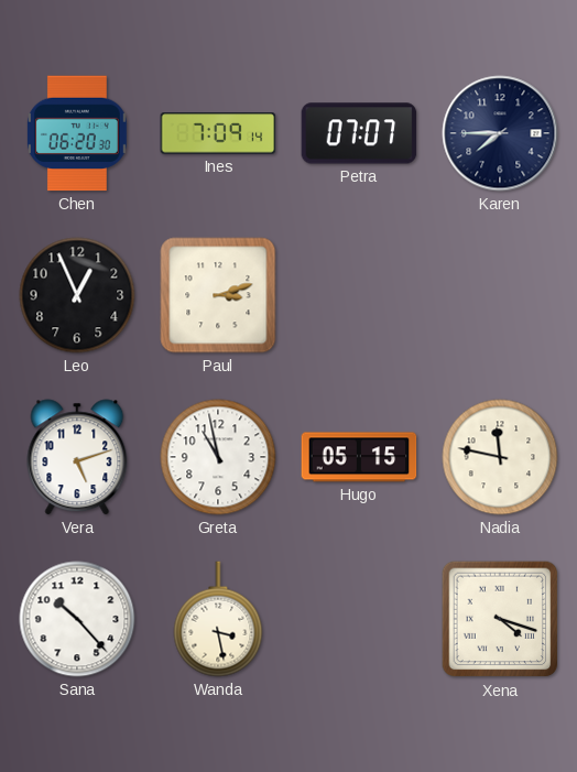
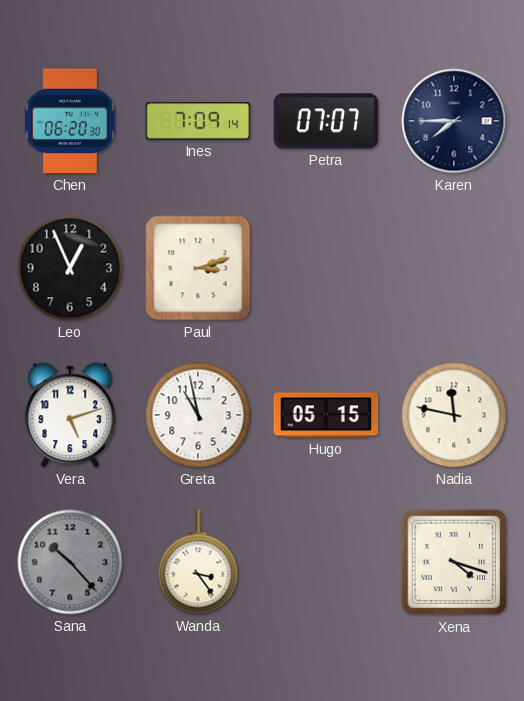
Sana dial: white -> grey
Wanda: 3:28 -> 3:24
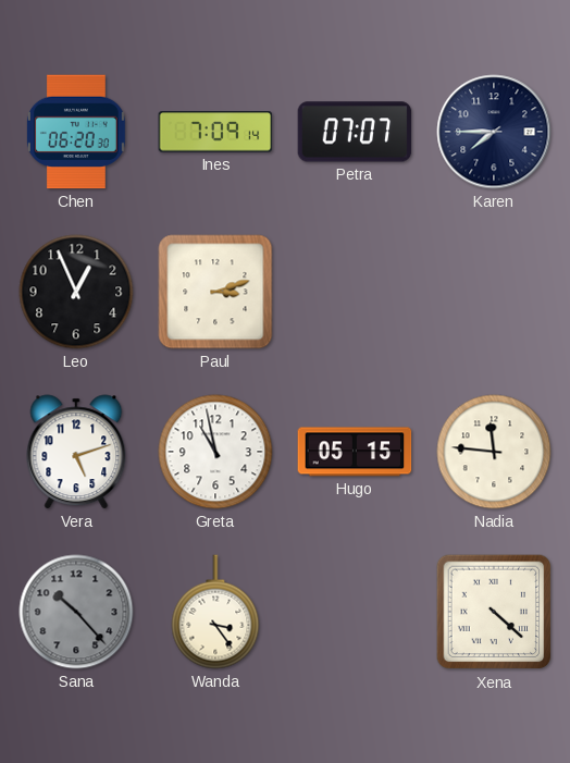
Nadia: 11:47 -> 11:46
Xena: 4:18 -> 4:22
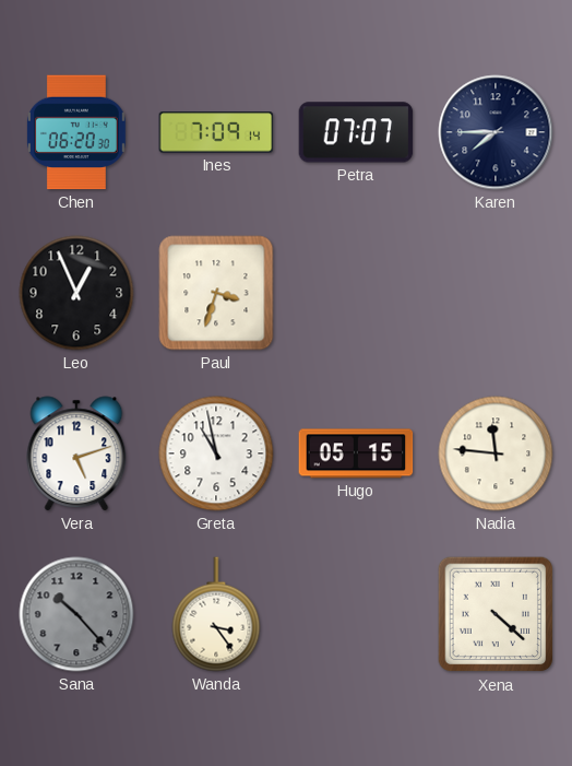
Paul: 3:12 -> 3:33
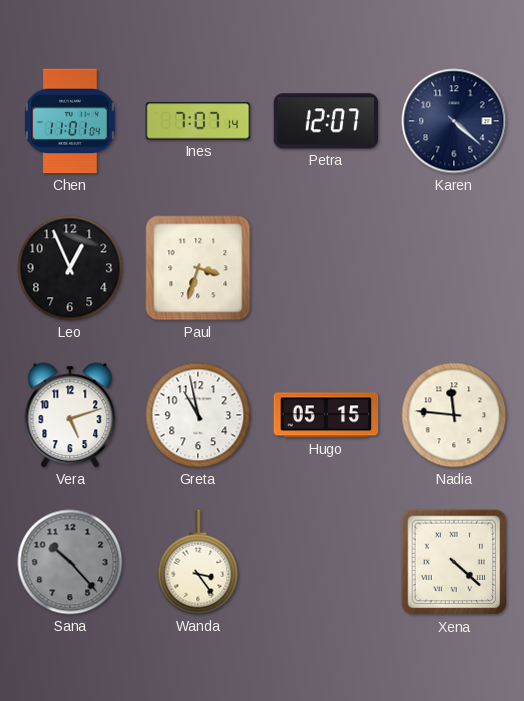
Chen: 06:20 -> 11:01
Ines: 7:09 -> 7:07
Petra: 07:07 -> 12:07
Karen: 7:45 -> 4:22
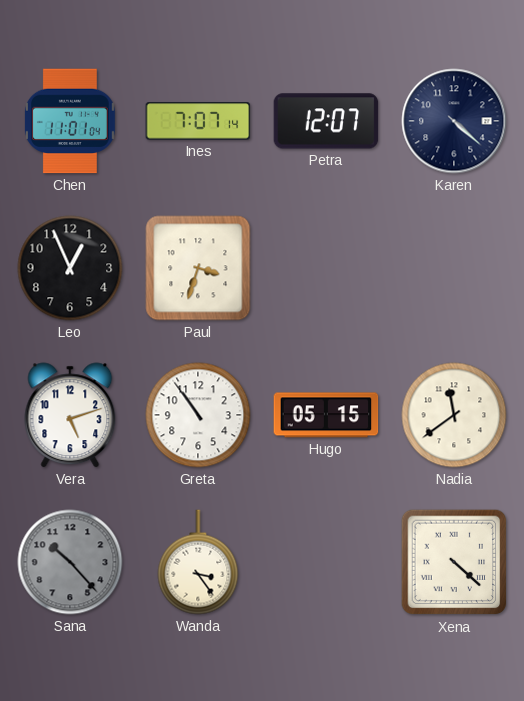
Greta: 10:58 -> 10:54
Nadia: 11:46 -> 11:39
